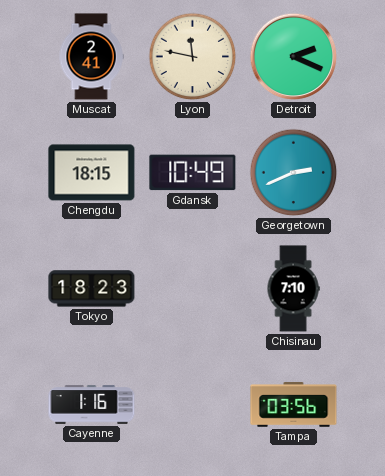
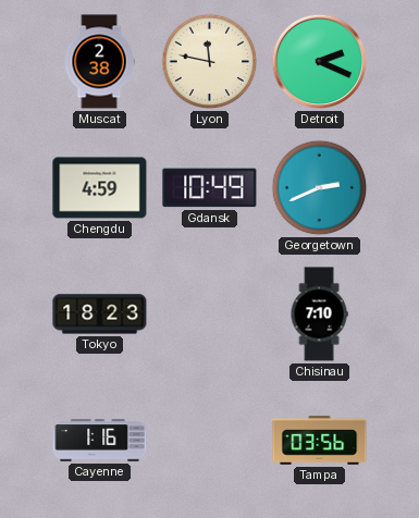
Muscat: 2:41 -> 2:38
Chengdu: 18:15 -> 4:59
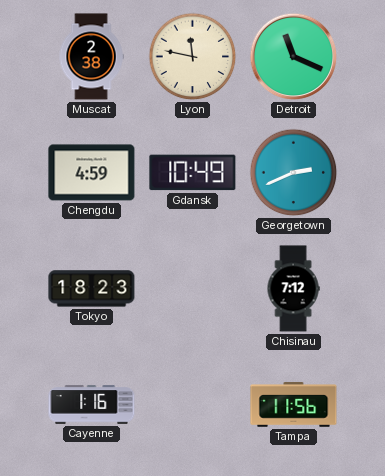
Detroit: 2:19 -> 11:19
Chisinau: 7:10 -> 7:12
Tampa: 03:56 -> 11:56
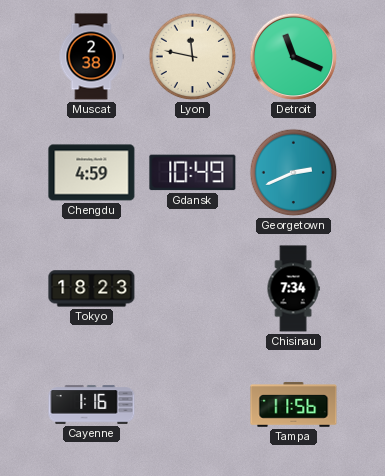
Chisinau: 7:12 -> 7:34
